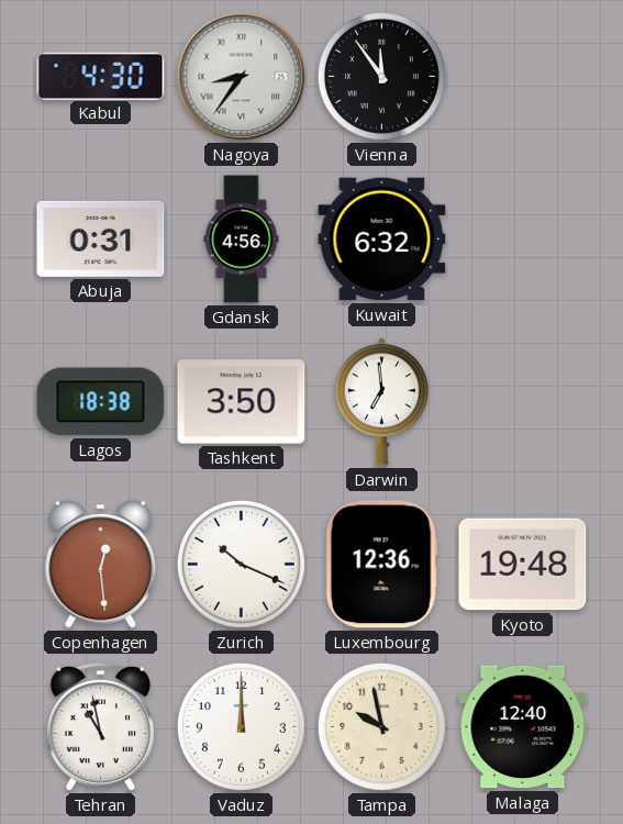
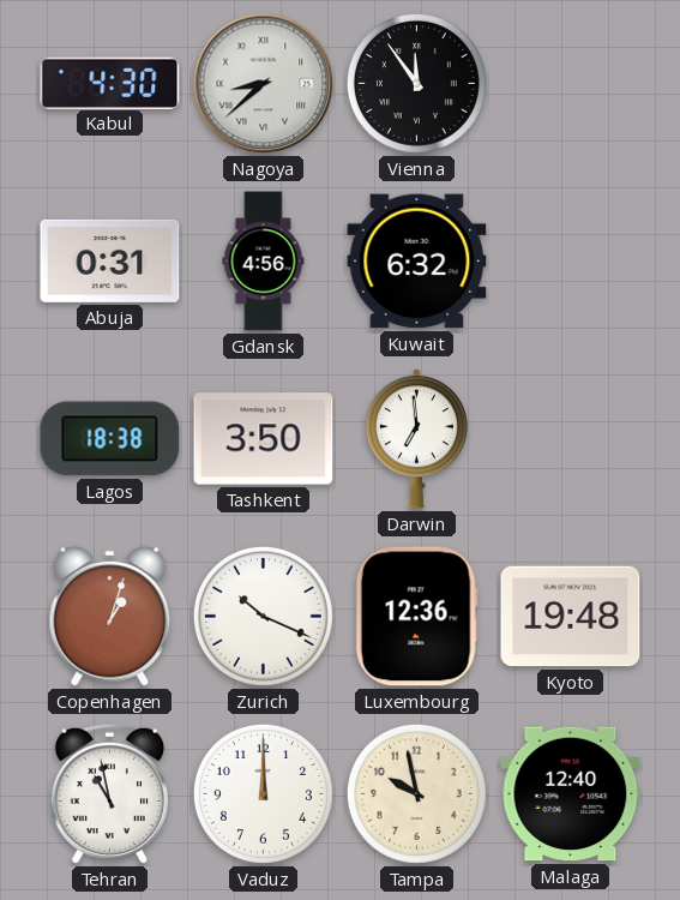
Nagoya: 8:36 -> 8:38
Copenhagen: 12:29 -> 1:03
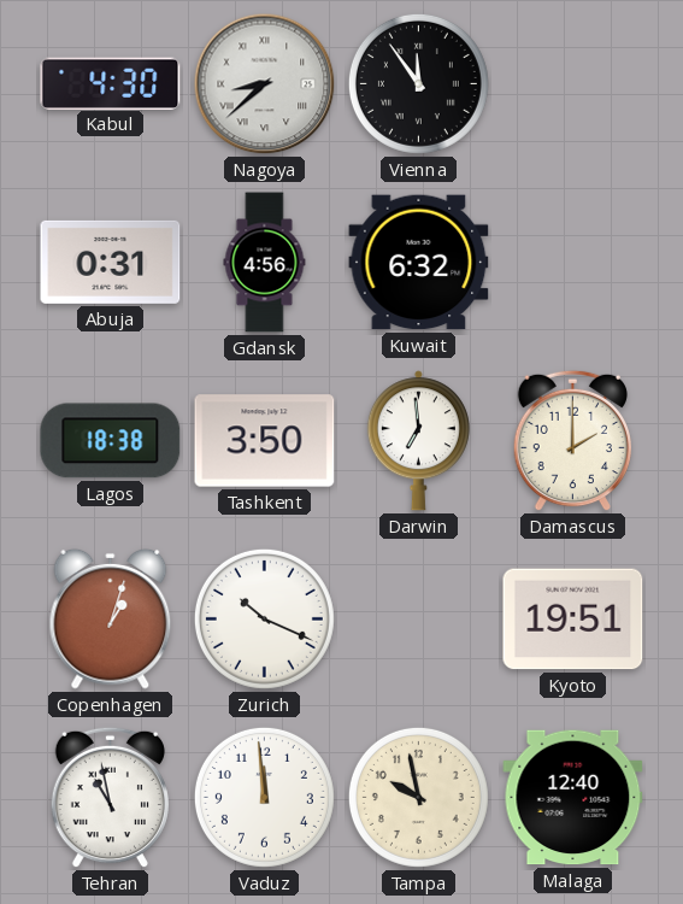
Damascus: none -> 2:00
Luxembourg: 12:36 -> none
Kyoto: 19:48 -> 19:51
Vaduz: 12:00 -> 11:59
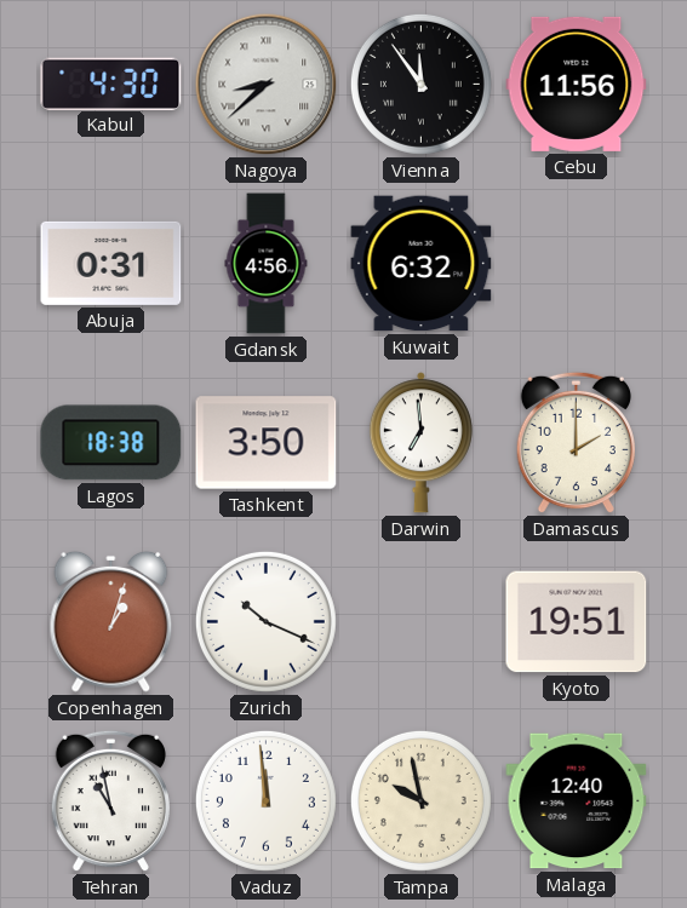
Cebu: none -> 11:56
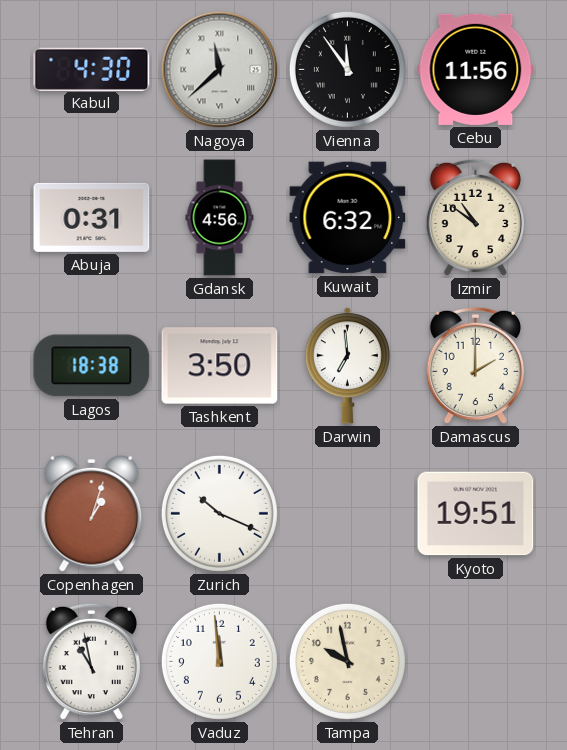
Nagoya: 8:38 -> 11:38
Izmir: none -> 10:51
Malaga: 12:40 -> none
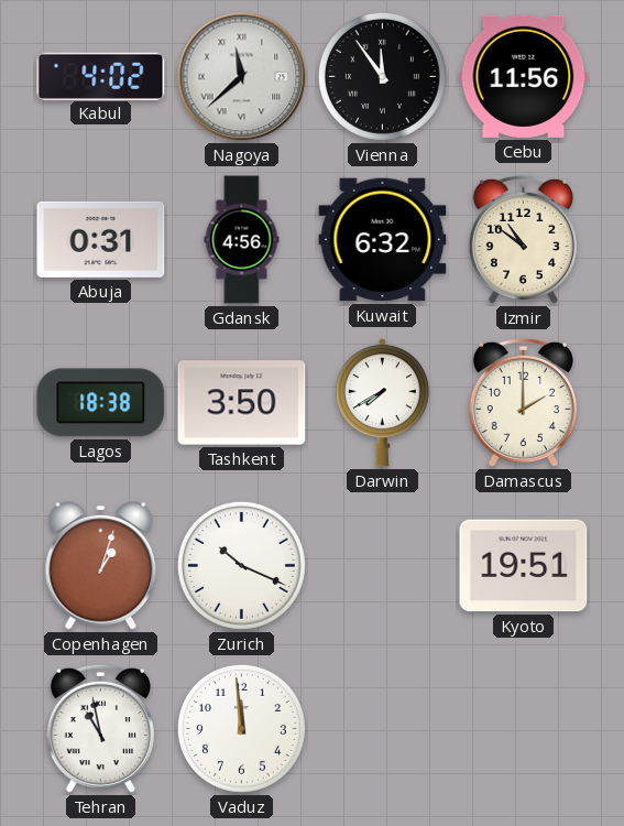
Kabul: 4:30 -> 4:02
Darwin: 6:59 -> 7:40
Tampa: 9:58 -> none
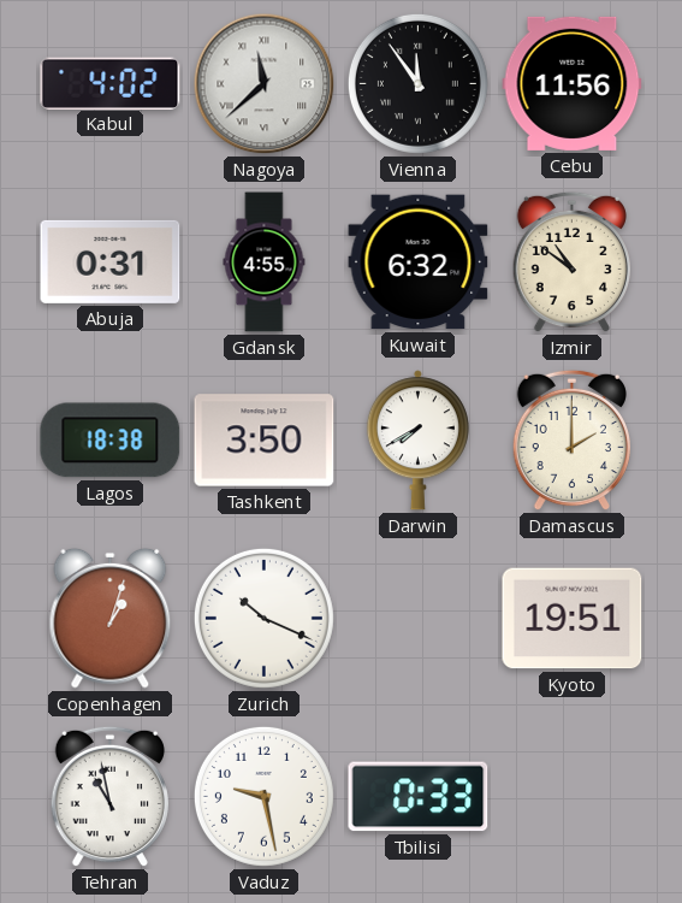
Gdansk: 4:56 -> 4:55
Vaduz: 11:59 -> 9:28
Tbilisi: none -> 0:33
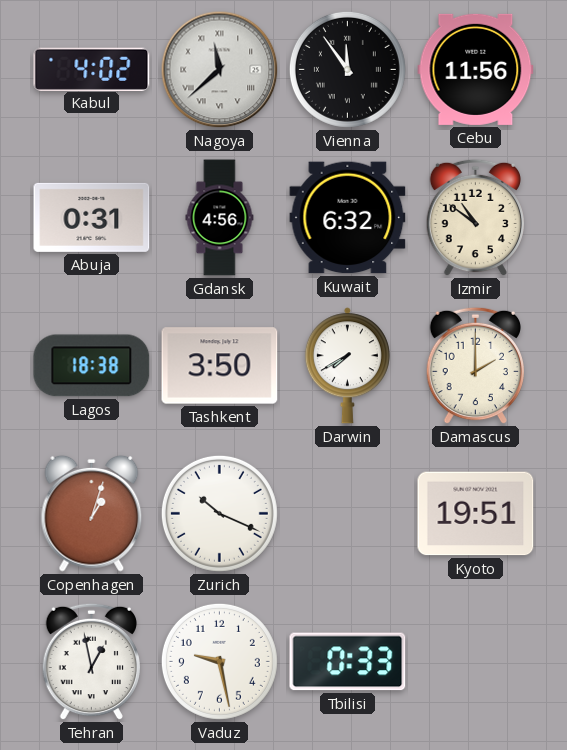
Gdansk: 4:55 -> 4:56
Tehran: 10:58 -> 12:58
